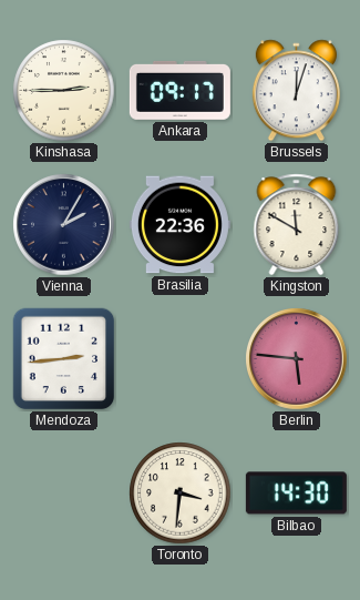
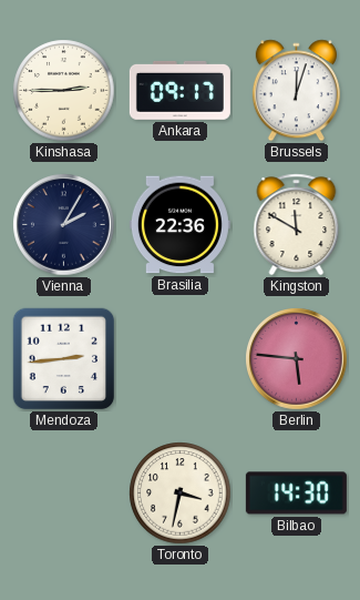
Toronto: 3:31 -> 3:32
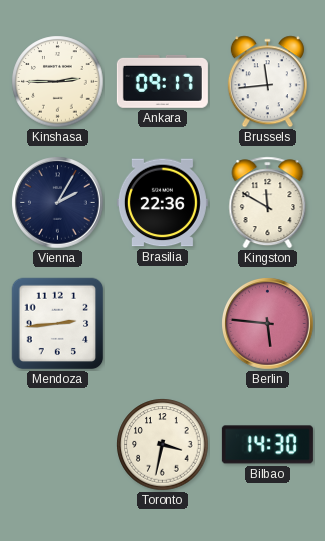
Brussels: 12:03 -> 11:44
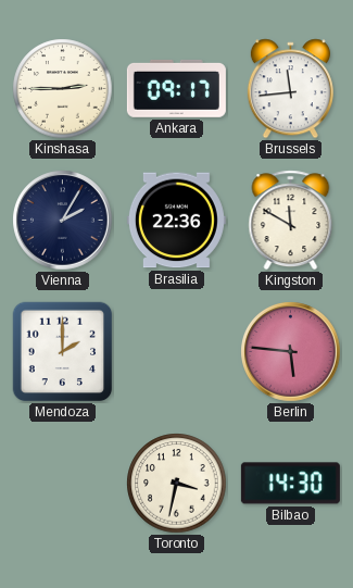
Mendoza: 2:44 -> 2:00
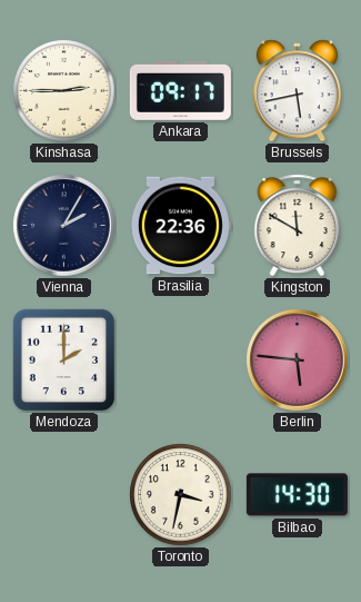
Brussels: 11:44 -> 5:43
